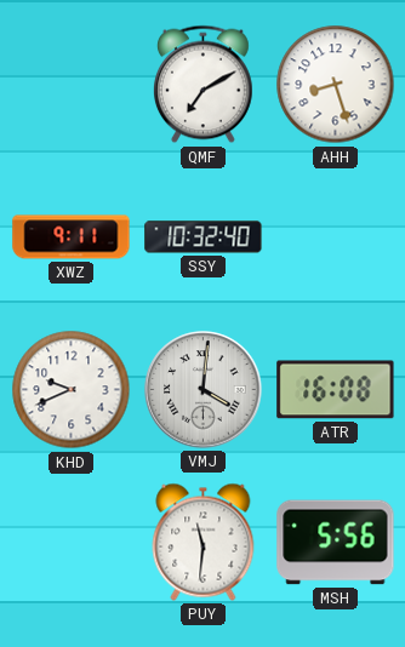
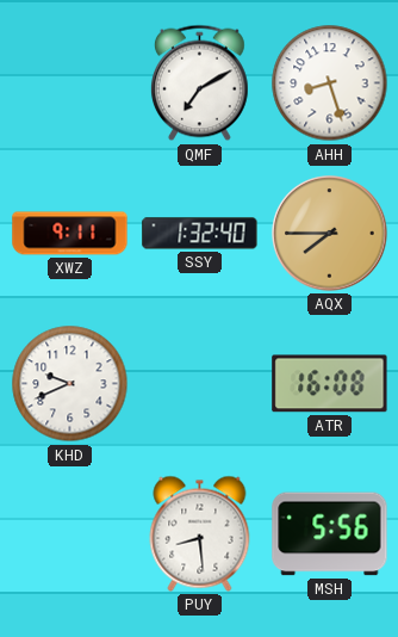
SSY: 10:32 -> 1:32
AQX: none -> 7:45
VMJ: 4:01 -> none
PUY: 11:31 -> 8:29
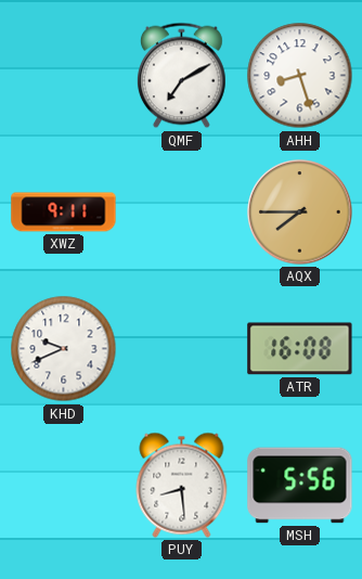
SSY: 1:32 -> none
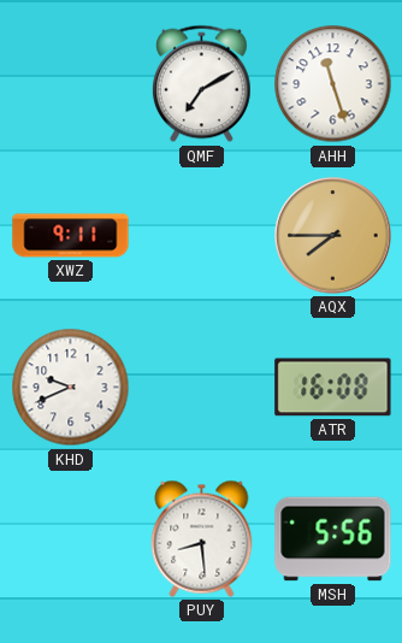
AHH: 8:27 -> 11:27
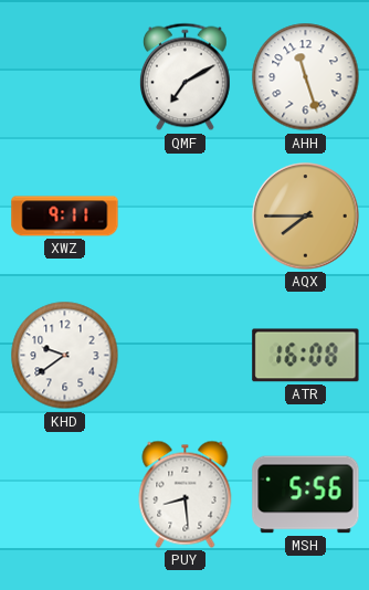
KHD: 9:41 -> 9:39
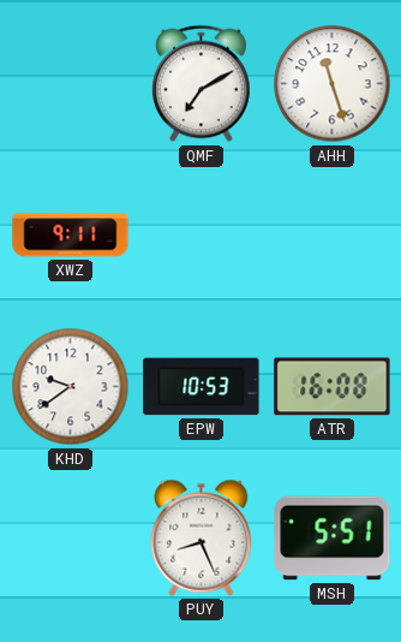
AQX: 7:45 -> none
EPW: none -> 10:53
PUY: 8:29 -> 8:26
MSH: 5:56 -> 5:51
